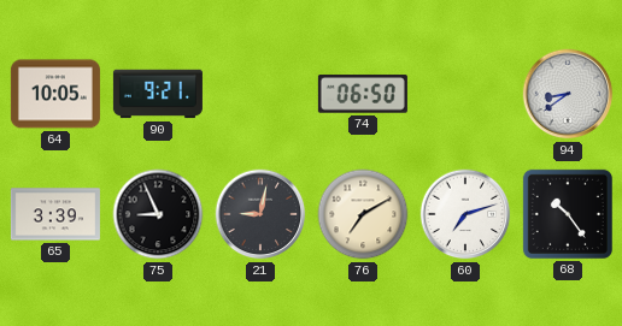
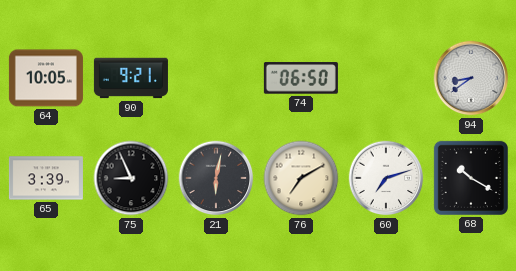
21: 9:02 -> 6:02
68: 10:24 -> 10:20
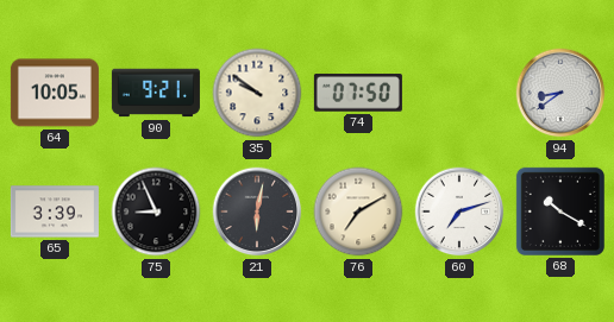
35: none -> 9:51
74: 06:50 -> 07:50
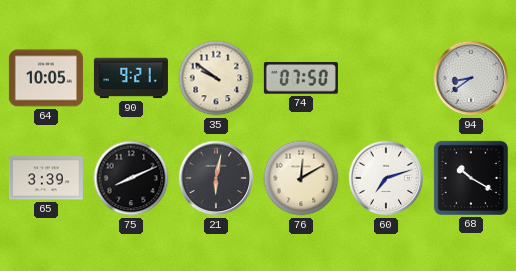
75: 8:56 -> 8:11
76: 7:10 -> 12:10
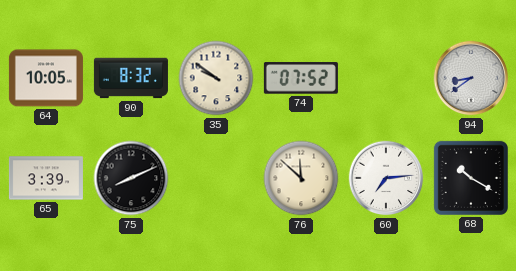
90: 9:21 -> 8:32
74: 07:50 -> 07:52
21: 6:02 -> none
76: 12:10 -> 11:52
60: 7:12 -> 7:14
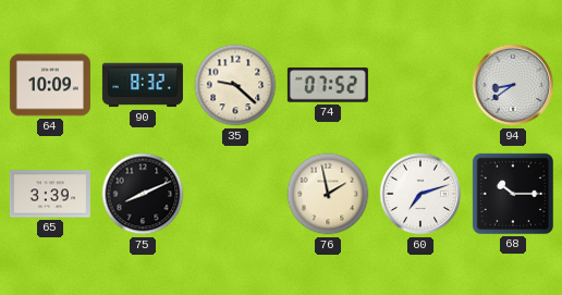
64: 10:05 -> 10:09
35: 9:51 -> 9:22
76: 11:52 -> 1:58
60: 7:14 -> 7:12
68: 10:20 -> 10:15
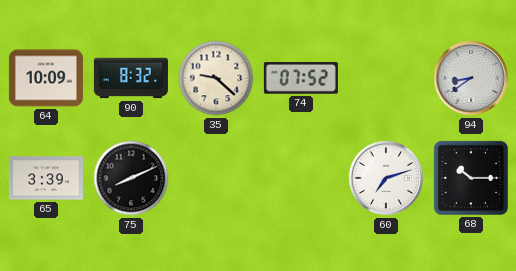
76: 1:58 -> none
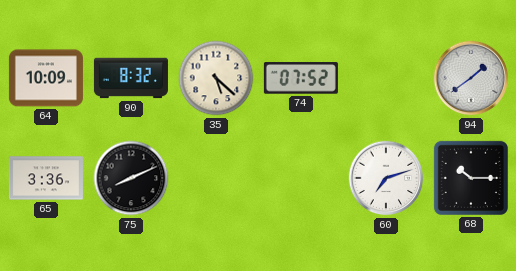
35: 9:22 -> 5:22
94: 8:39 -> 1:39
65: 3:39 -> 3:36
